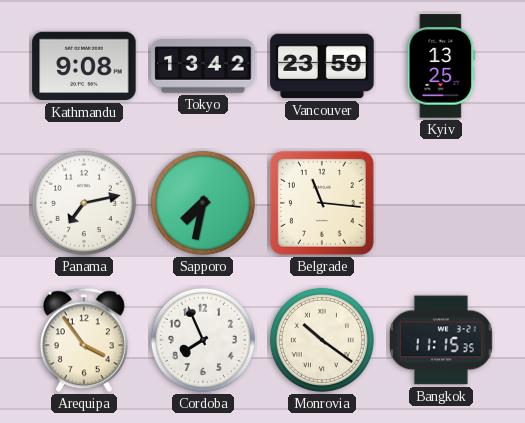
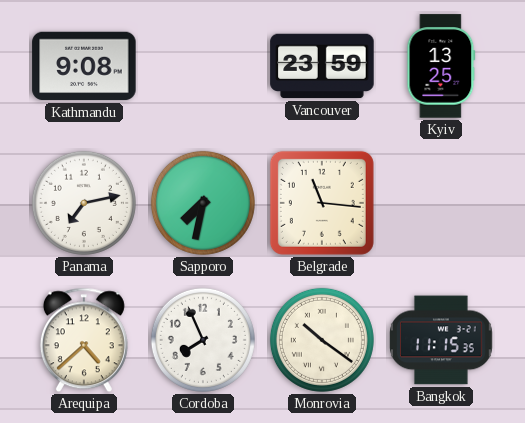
Tokyo: 13:42 -> none
Arequipa: 3:54 -> 4:38
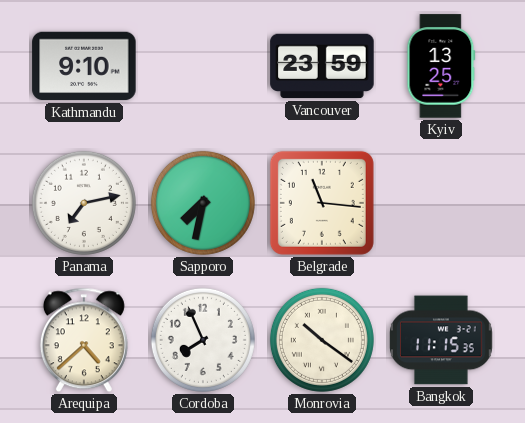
Kathmandu: 9:08 -> 9:10
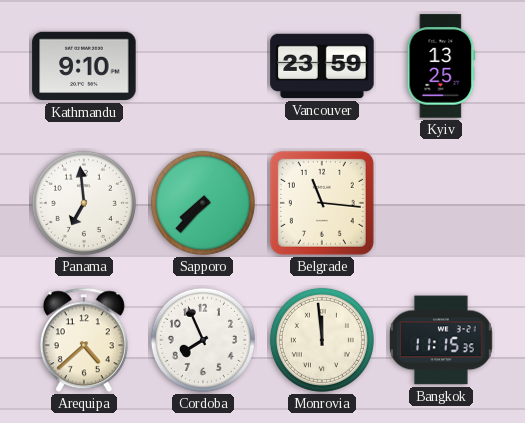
Panama: 7:13 -> 6:59
Sapporo: 7:32 -> 7:37
Monrovia: 10:21 -> 11:59
